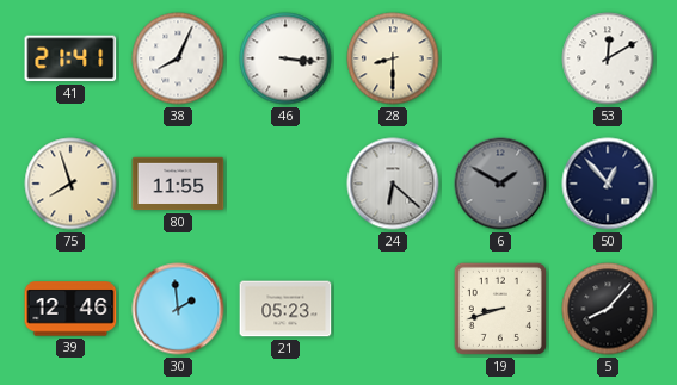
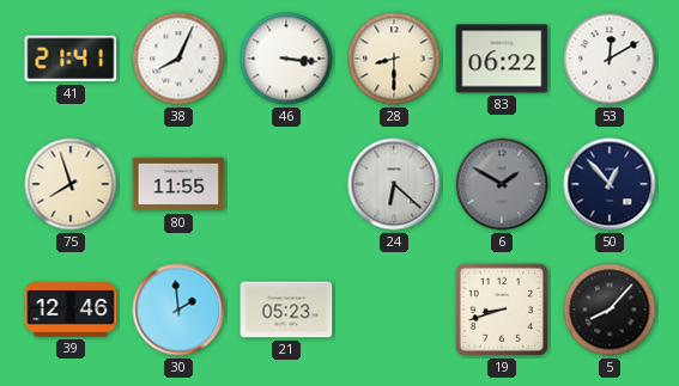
83: none -> 06:22
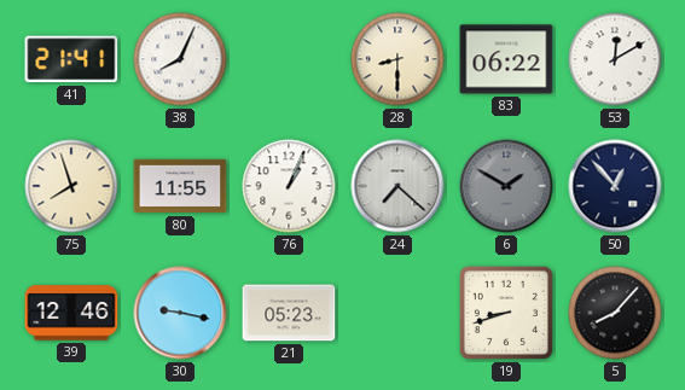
46: 3:16 -> none
76: none -> 1:04
24: 6:22 -> 7:22
30: 1:59 -> 9:17
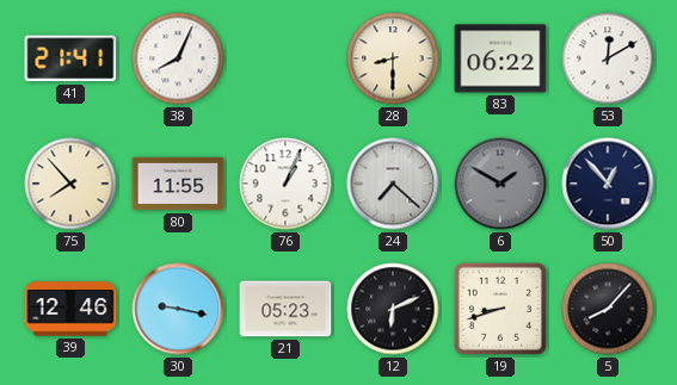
75: 7:57 -> 7:53
12: none -> 6:11
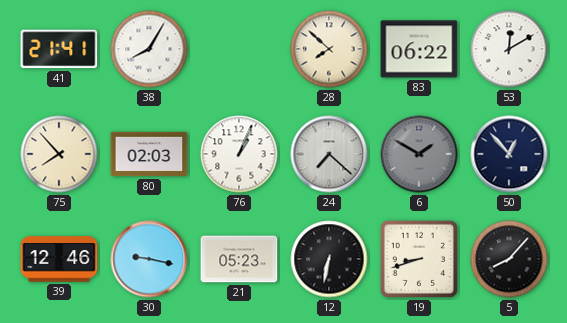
38: 8:04 -> 8:05
28: 8:30 -> 7:52
80: 11:55 -> 02:03
12: 6:11 -> 6:32
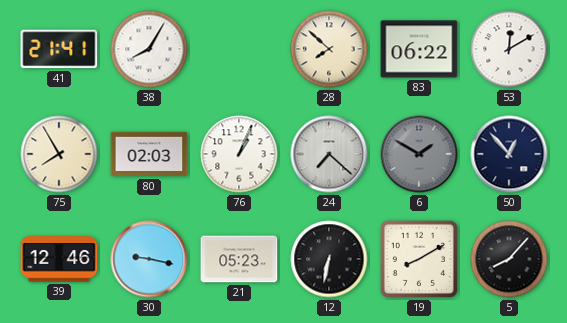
75: 7:53 -> 7:55
19: 8:42 -> 8:10
